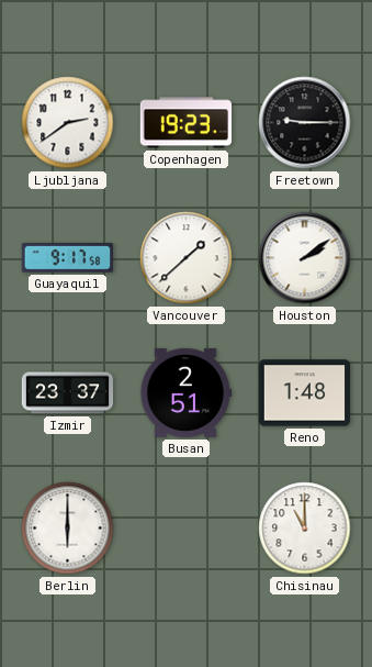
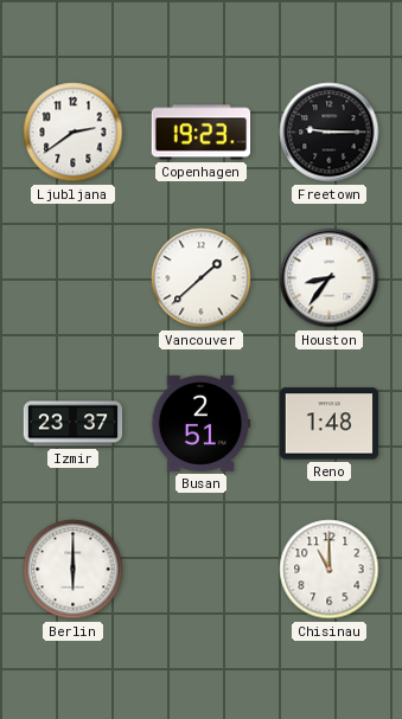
Guayaquil: 9:17 -> none
Houston: 2:09 -> 8:36
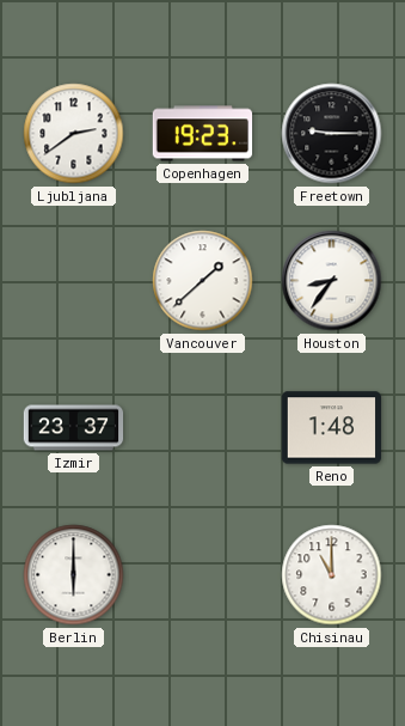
Busan: 2:51 -> none
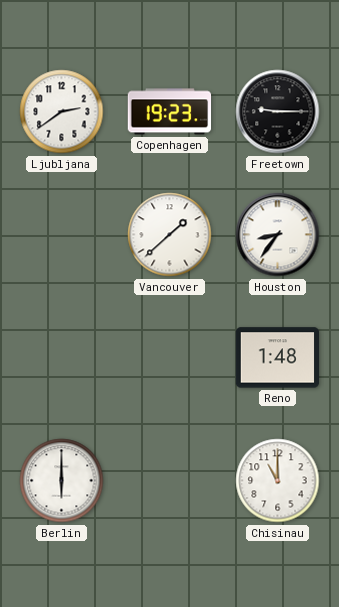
Izmir: 23:37 -> none
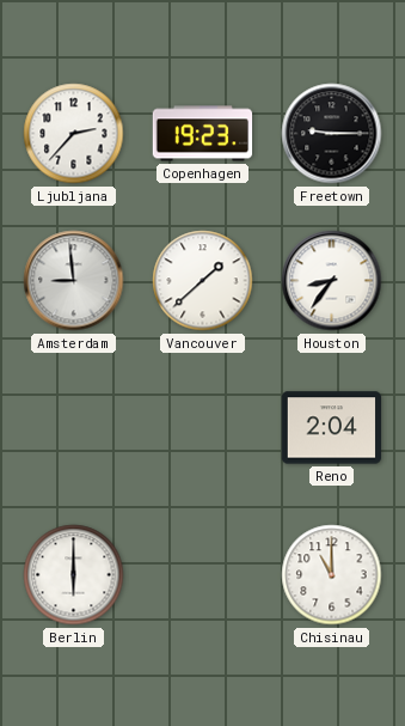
Ljubljana: 2:39 -> 2:37
Amsterdam: none -> 8:59
Reno: 1:48 -> 2:04
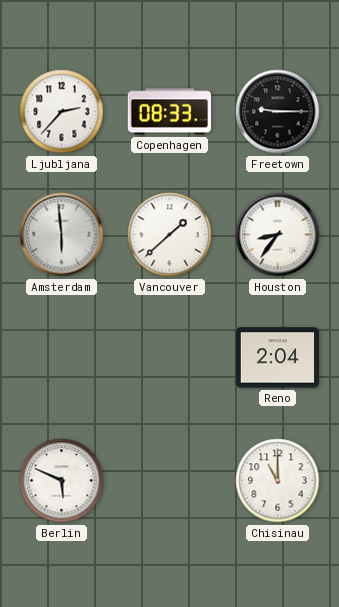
Copenhagen: 19:23 -> 08:33
Amsterdam: 8:59 -> 5:59
Berlin: 6:00 -> 5:49
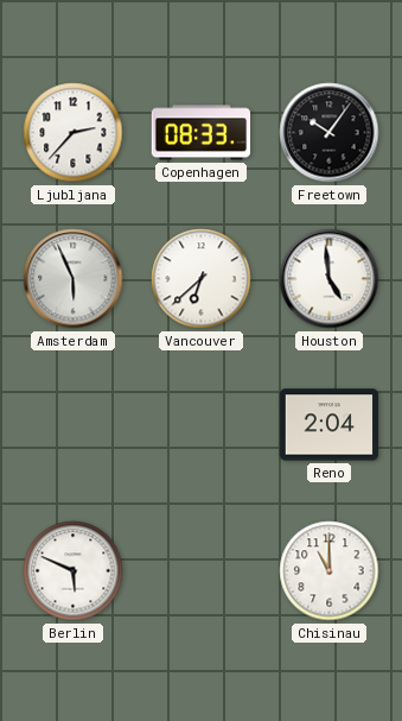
Freetown: 9:15 -> 10:06
Amsterdam: 5:59 -> 5:56
Vancouver: 1:38 -> 6:38
Houston: 8:36 -> 4:59
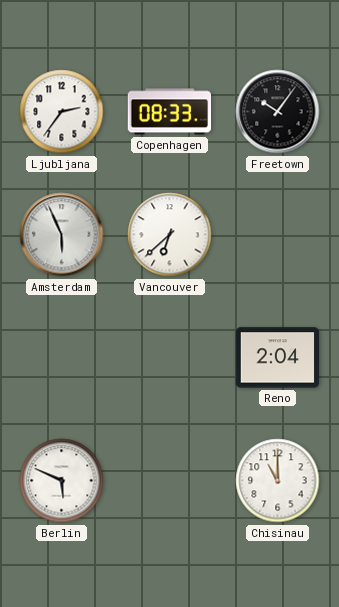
Ljubljana: 2:37 -> 2:36
Houston: 4:59 -> none
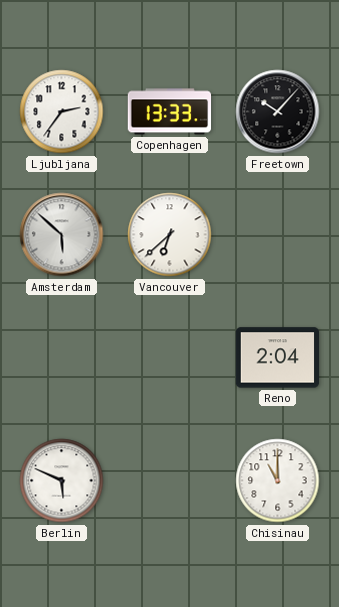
Copenhagen: 08:33 -> 13:33
Freetown: 10:06 -> 10:07
Amsterdam: 5:56 -> 5:52
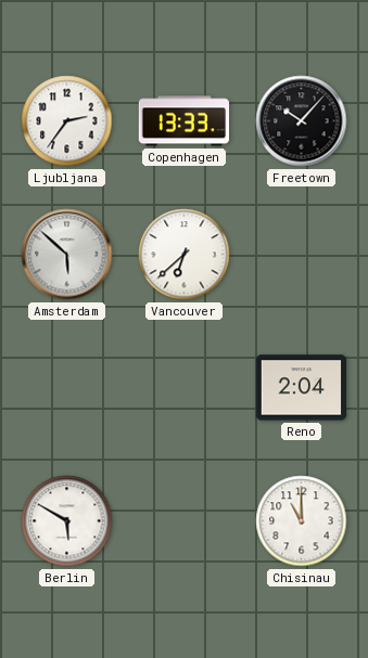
Berlin: 5:49 -> 5:50
